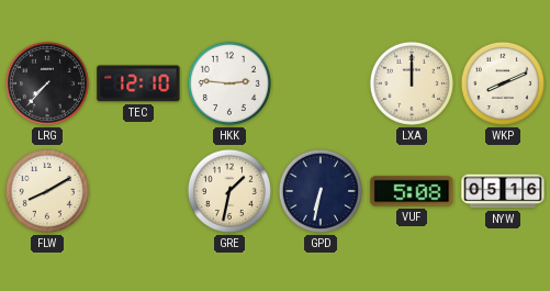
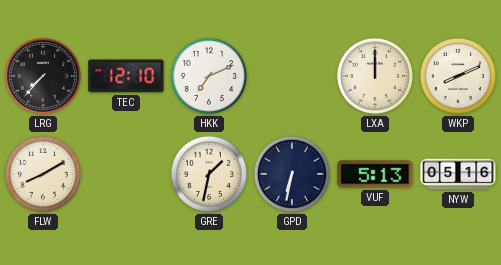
HKK: 2:46 -> 7:11
VUF: 5:08 -> 5:13
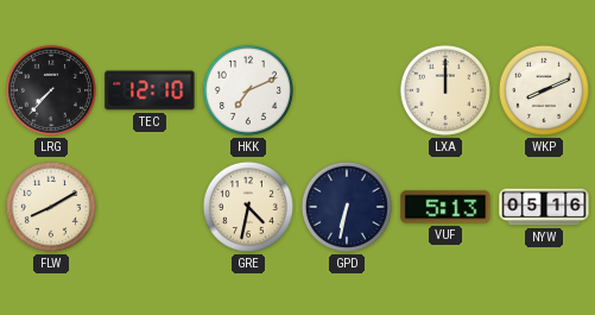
GRE: 1:32 -> 4:32
